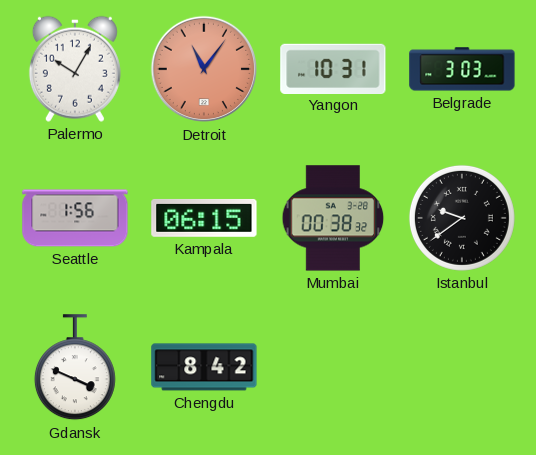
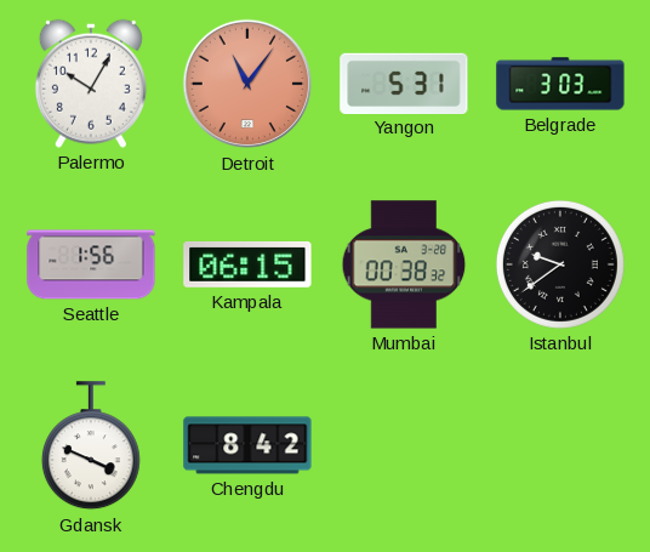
Yangon: 10:31 -> 5:31
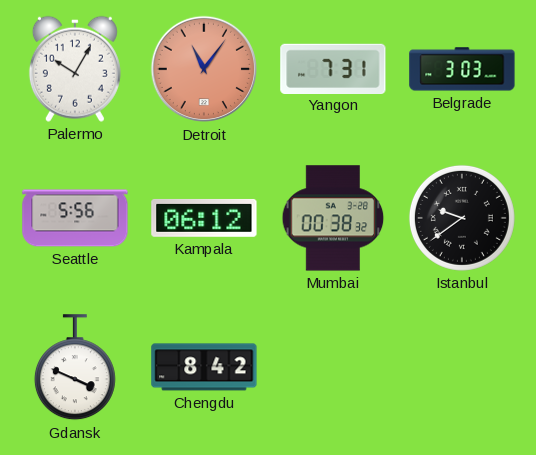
Yangon: 5:31 -> 7:31
Seattle: 1:56 -> 5:56
Kampala: 06:15 -> 06:12
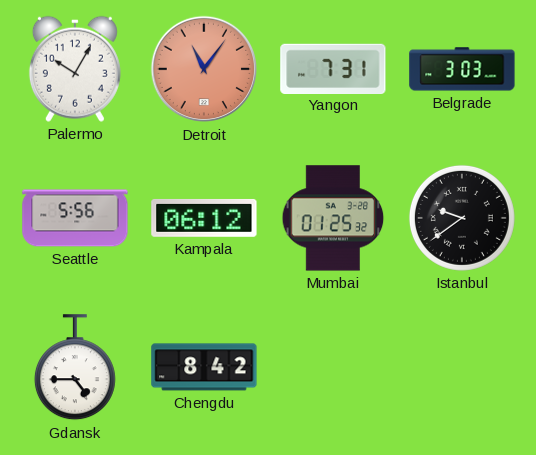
Mumbai: 00:38 -> 01:25
Gdansk: 3:49 -> 4:45
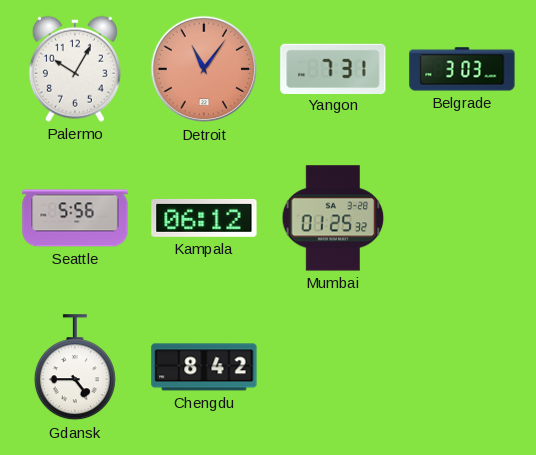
Istanbul: 9:39 -> none
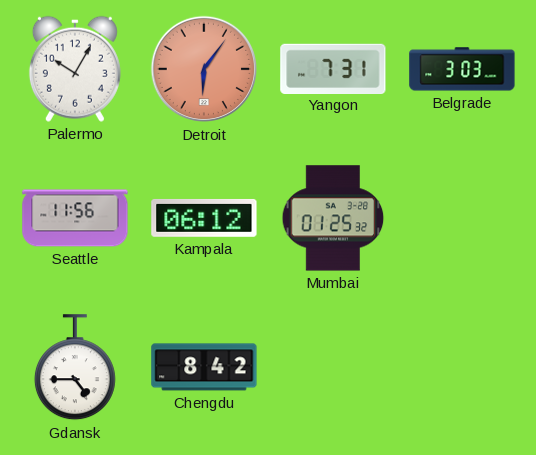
Detroit: 11:06 -> 6:06
Seattle: 5:56 -> 11:56
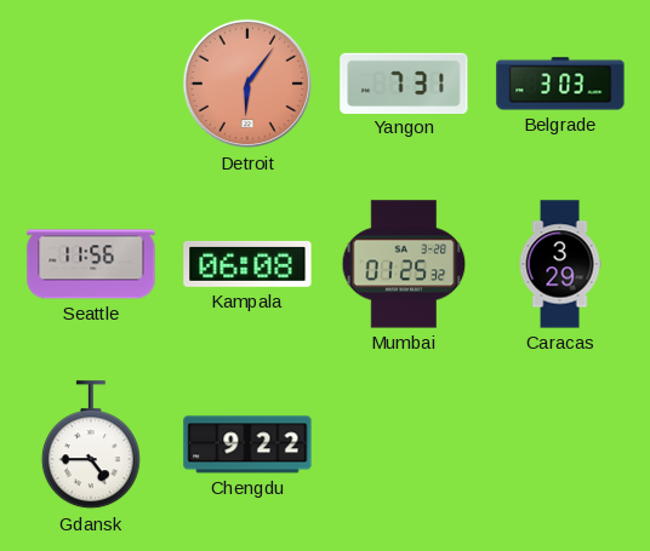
Palermo: 10:05 -> none
Kampala: 06:12 -> 06:08
Caracas: none -> 3:29
Chengdu: 8:42 -> 9:22
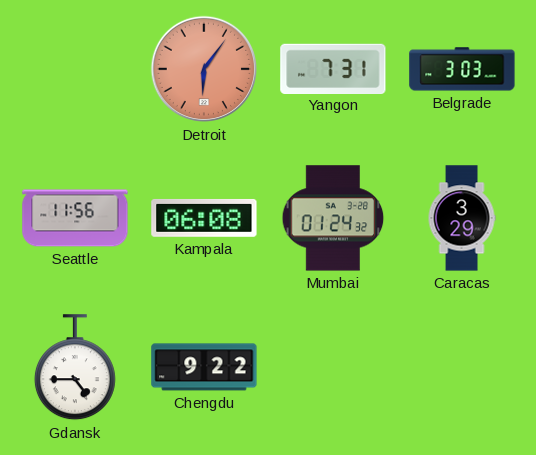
Mumbai: 01:25 -> 01:24
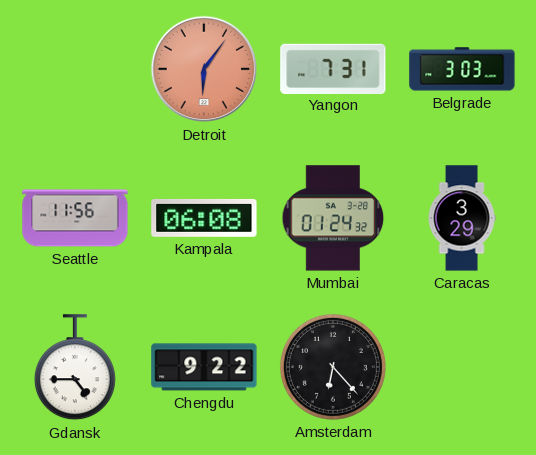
Amsterdam: none -> 6:23
